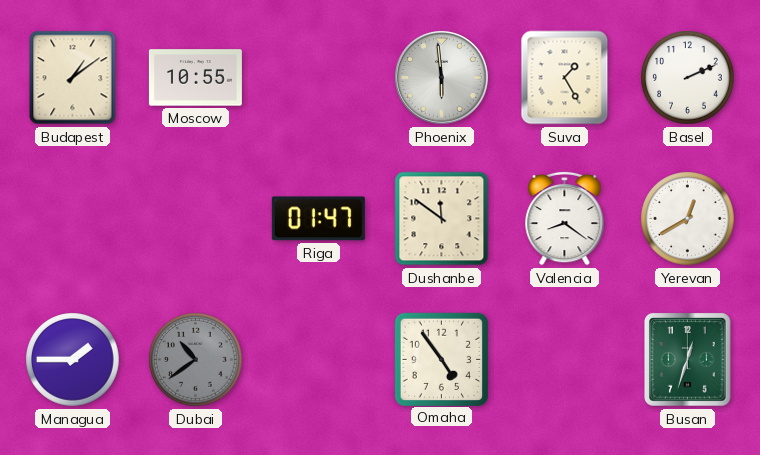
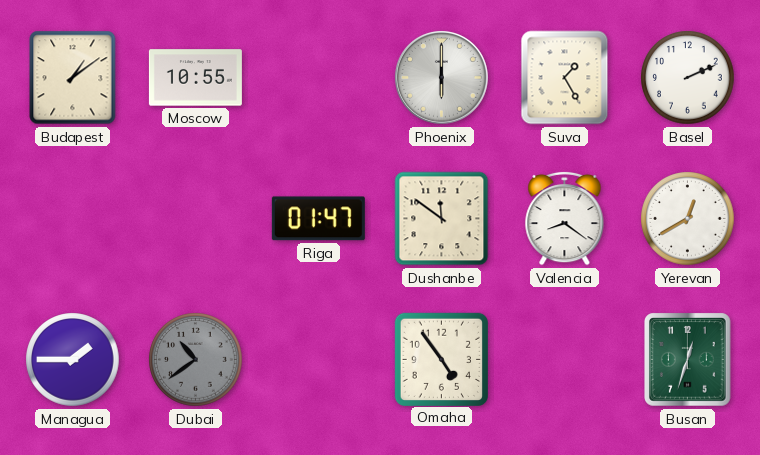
Phoenix: 5:59 -> 6:00
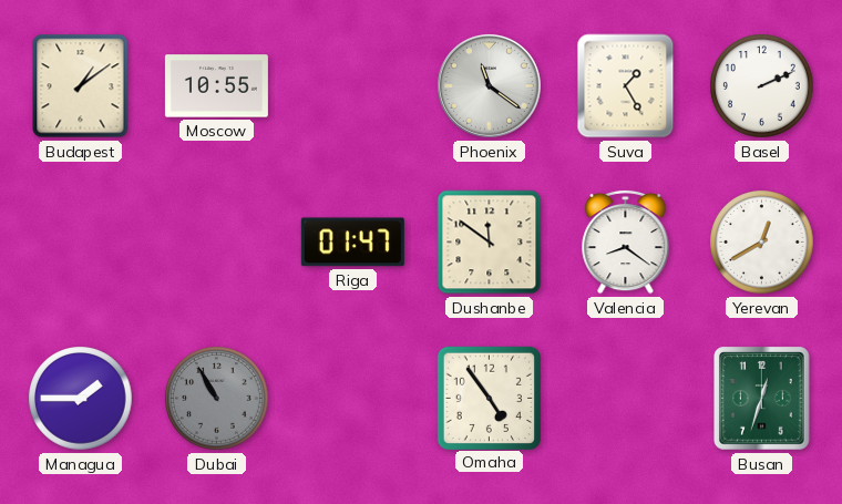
Phoenix: 6:00 -> 11:21
Dubai: 10:39 -> 10:55
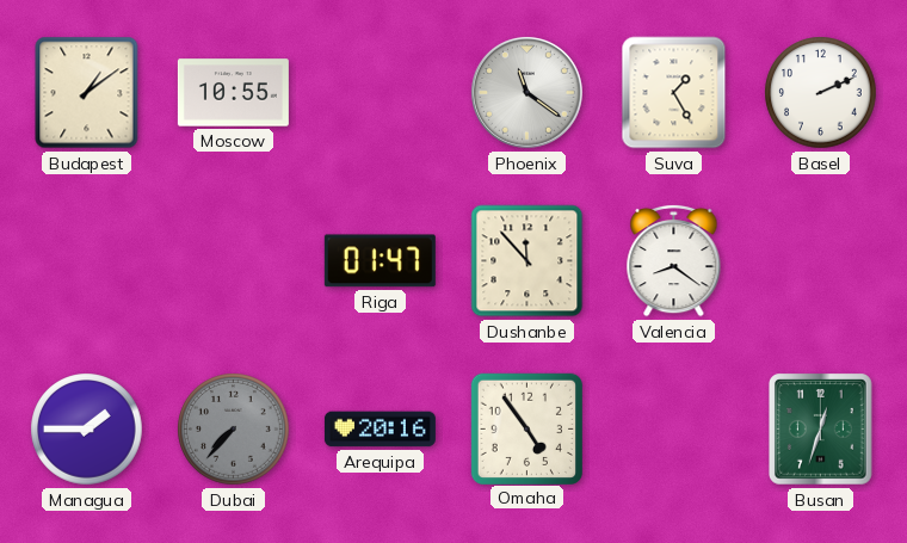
Dushanbe: 11:51 -> 11:53
Yerevan: 12:40 -> none
Dubai: 10:55 -> 7:37
Arequipa: none -> 20:16
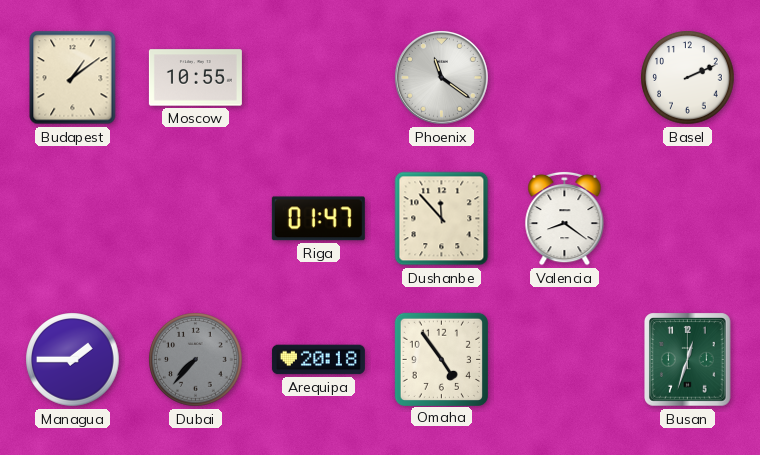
Suva: 1:25 -> none
Arequipa: 20:16 -> 20:18
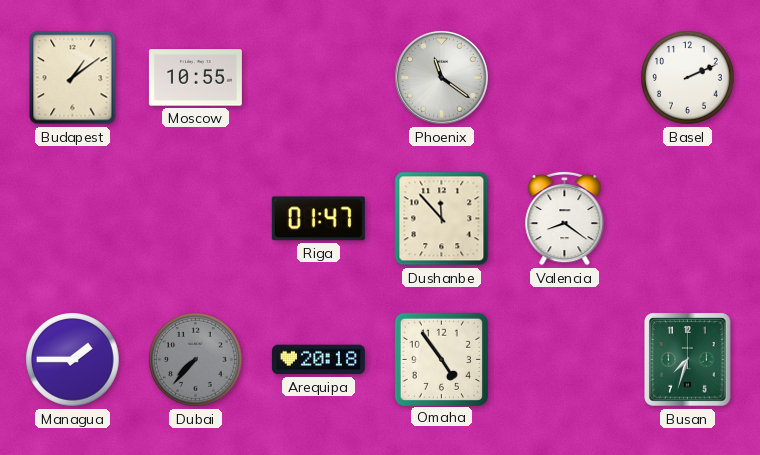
Busan: 12:33 -> 7:33
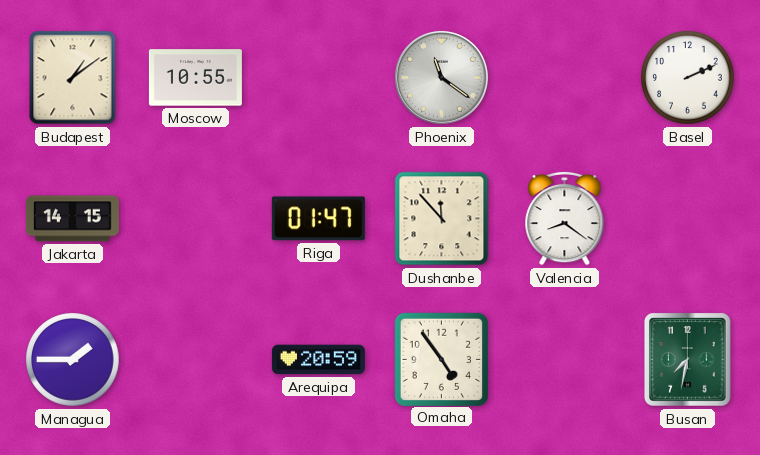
Jakarta: none -> 14:15
Dubai: 7:37 -> none
Arequipa: 20:18 -> 20:59
Busan: 7:33 -> 7:32
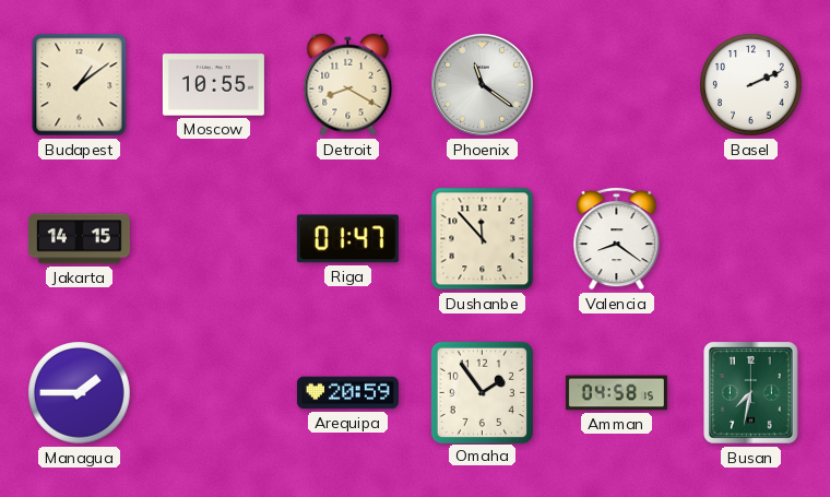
Detroit: none -> 8:20
Omaha: 4:54 -> 1:54
Amman: none -> 04:58
